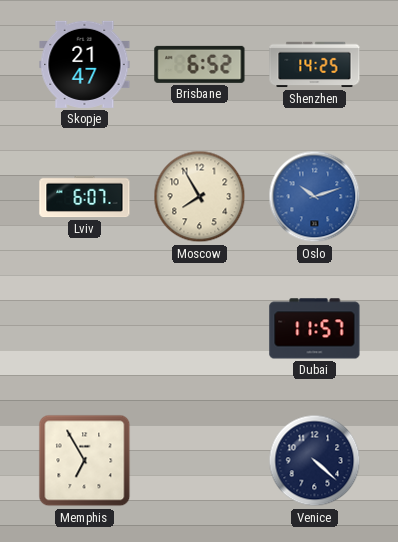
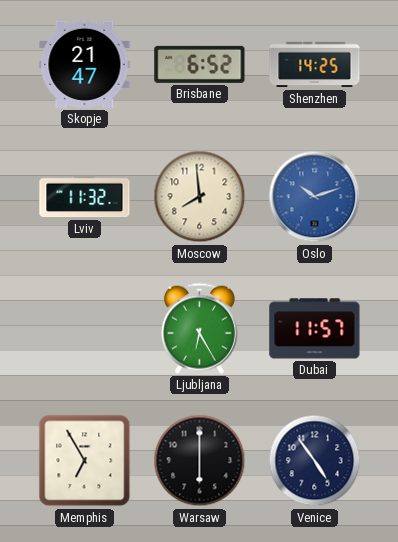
Lviv: 6:07 -> 11:32
Moscow: 7:55 -> 7:59
Ljubljana: none -> 6:25
Warsaw: none -> 6:00
Venice: 4:22 -> 4:54
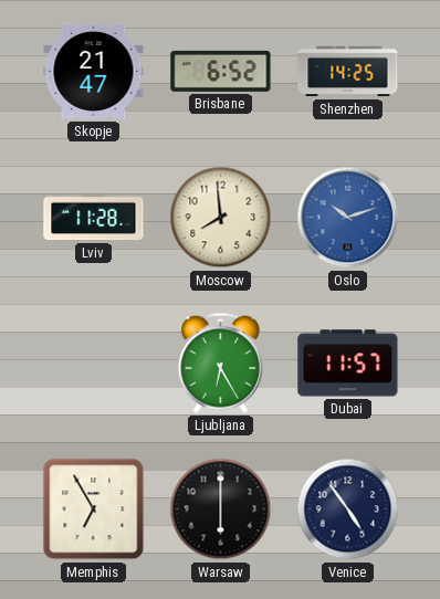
Lviv: 11:32 -> 11:28
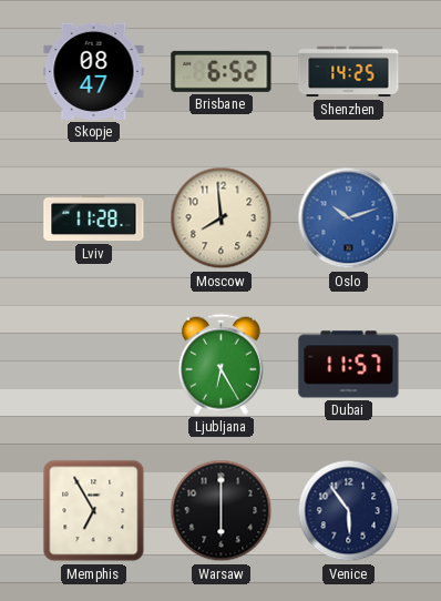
Skopje: 21:47 -> 08:47
Venice: 4:54 -> 5:54
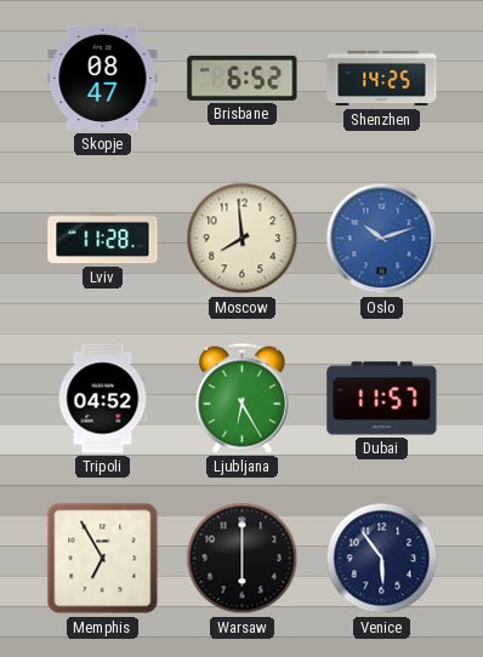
Tripoli: none -> 04:52
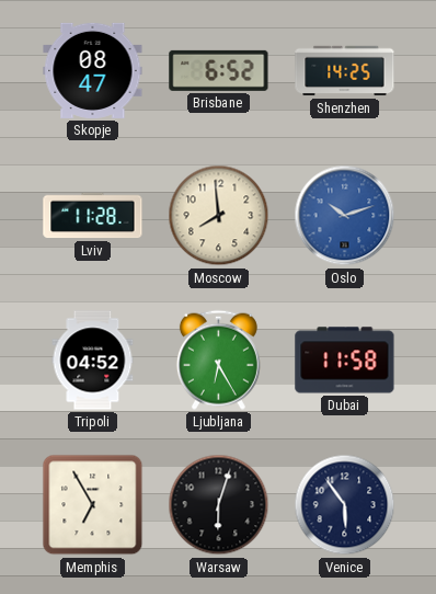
Dubai: 11:57 -> 11:58
Warsaw: 6:00 -> 6:03
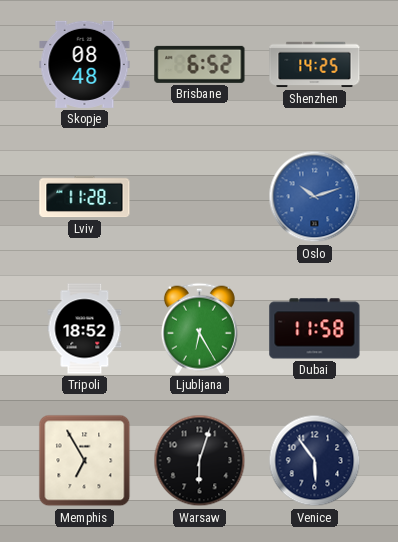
Skopje: 08:47 -> 08:48
Moscow: 7:59 -> none
Tripoli: 04:52 -> 18:52
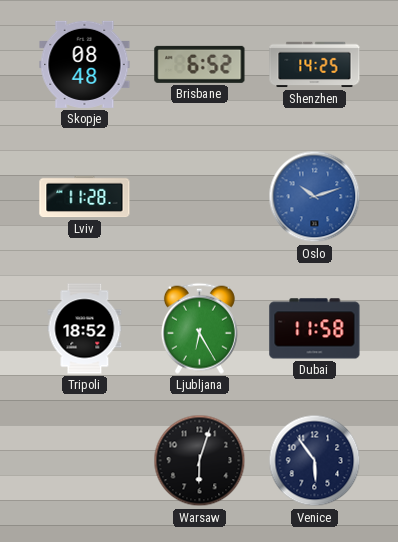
Memphis: 6:55 -> none
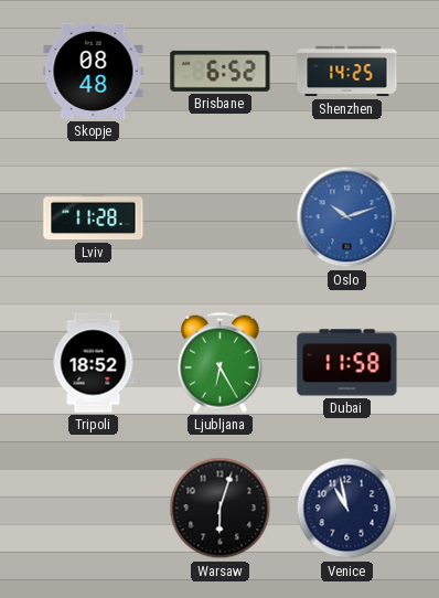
Venice: 5:54 -> 10:58
